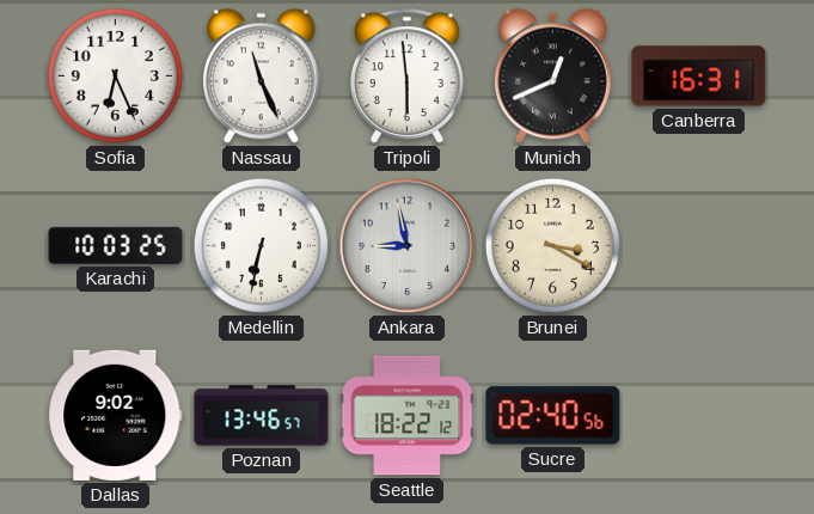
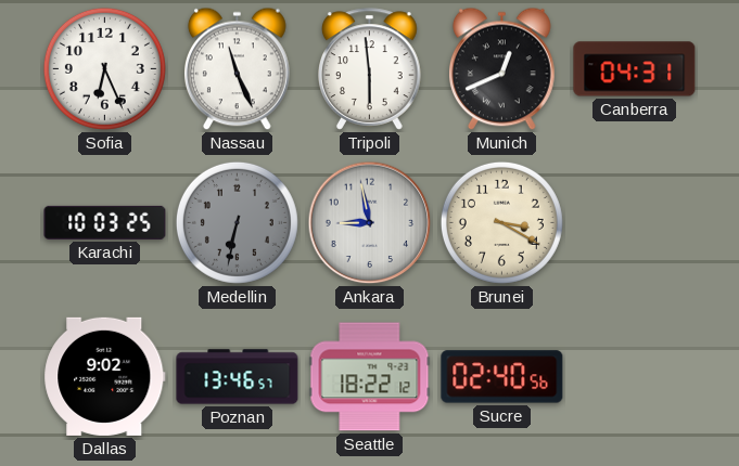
Canberra: 16:31 -> 04:31
Medellin dial: white -> grey
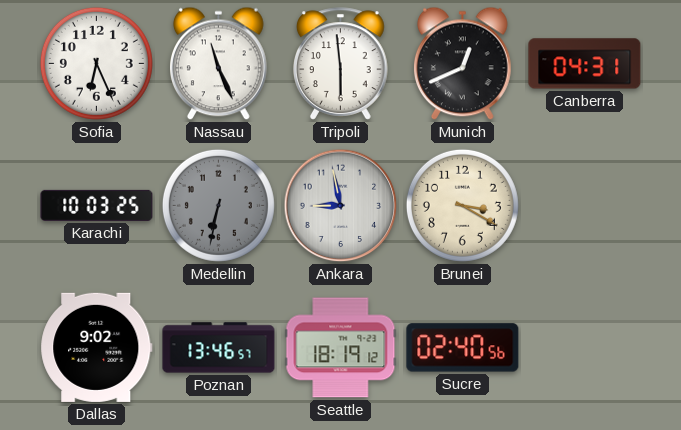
Seattle: 18:22 -> 18:19
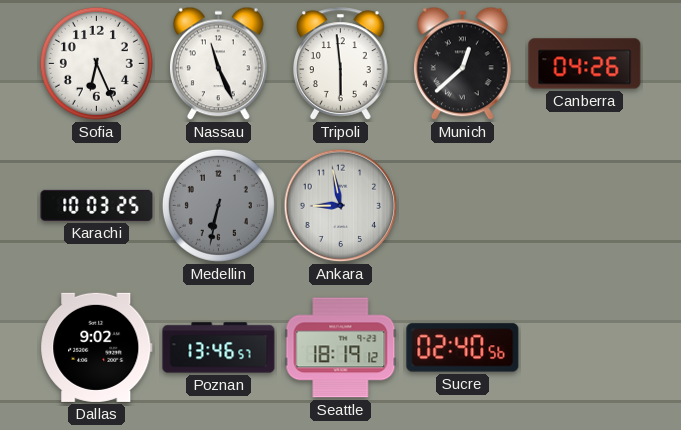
Munich: 12:41 -> 12:38
Canberra: 04:31 -> 04:26
Brunei: 3:20 -> none
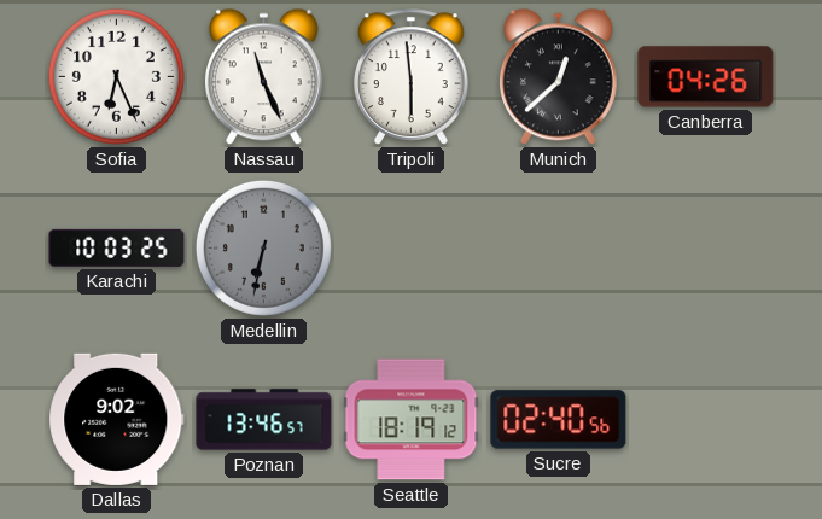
Ankara: 8:58 -> none
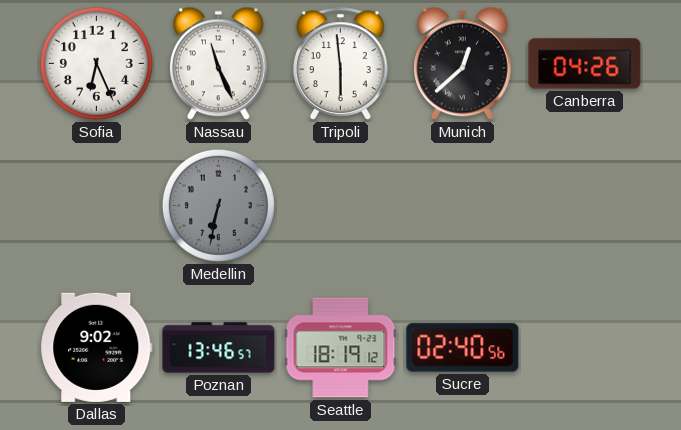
Karachi: 10:03 -> none
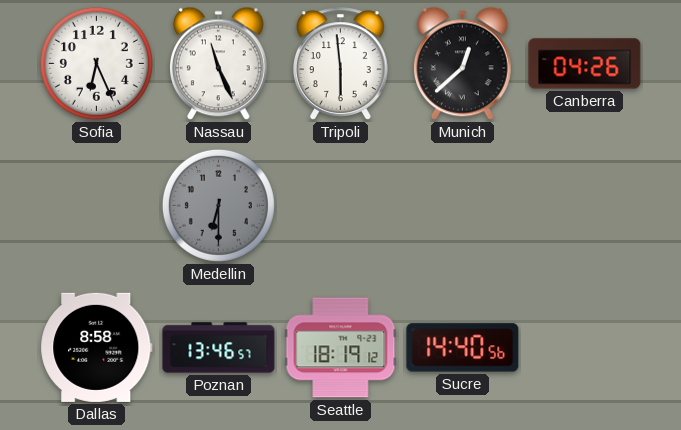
Medellin: 6:32 -> 6:30
Dallas: 9:02 -> 8:58
Sucre: 02:40 -> 14:40
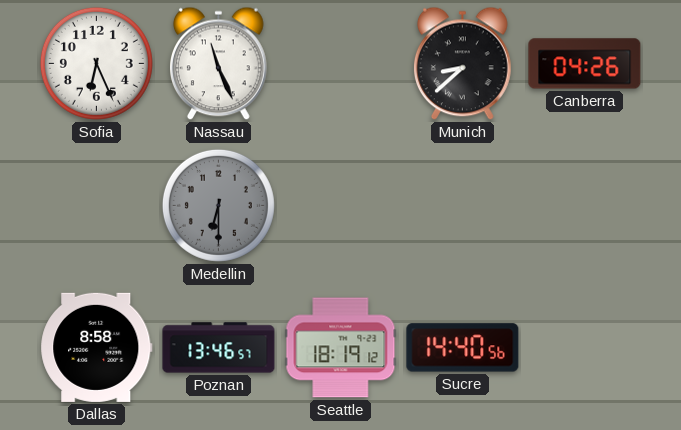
Tripoli: 5:59 -> none
Munich: 12:38 -> 8:38
